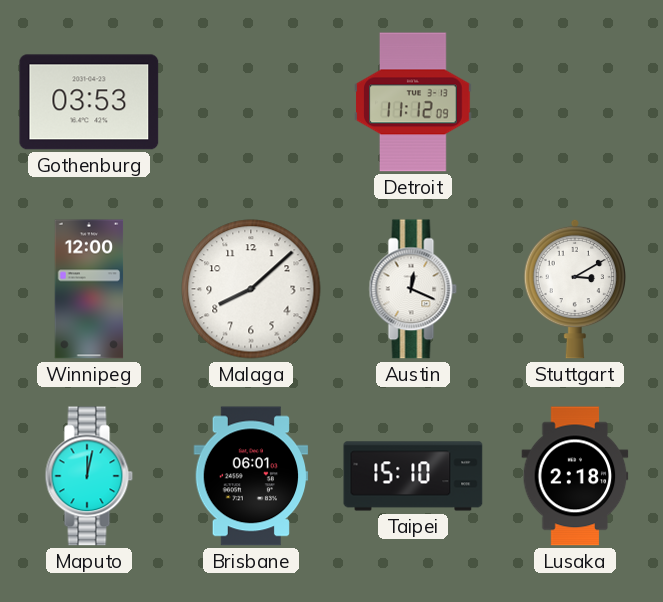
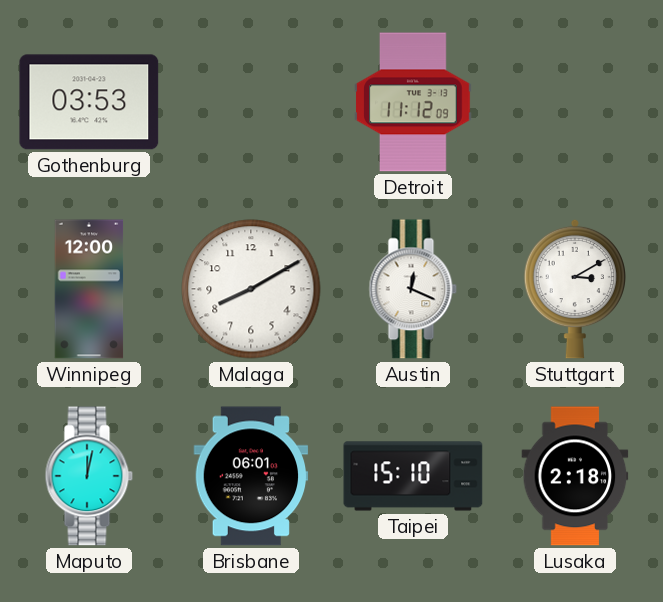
Malaga: 8:08 -> 8:10
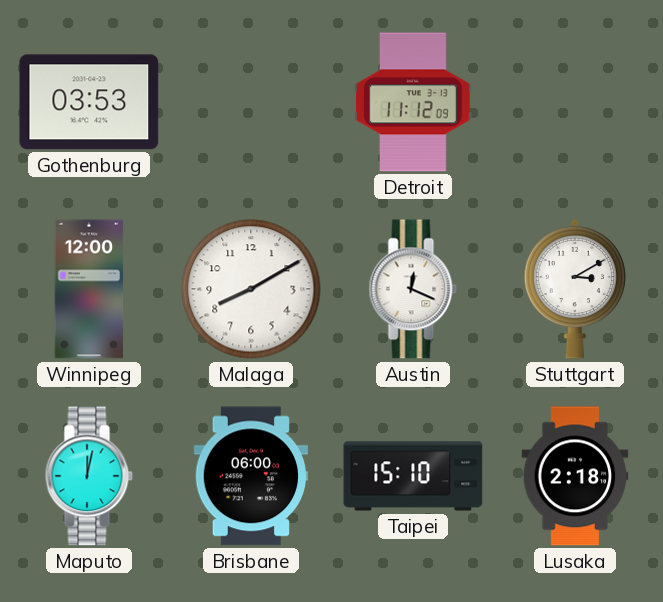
Brisbane: 06:01 -> 06:00
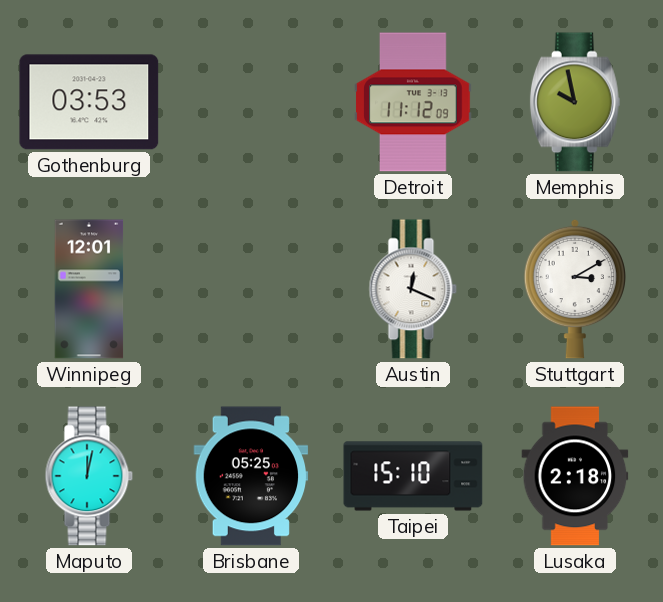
Memphis: none -> 9:58
Winnipeg: 12:00 -> 12:01
Malaga: 8:10 -> none
Brisbane: 06:00 -> 05:25
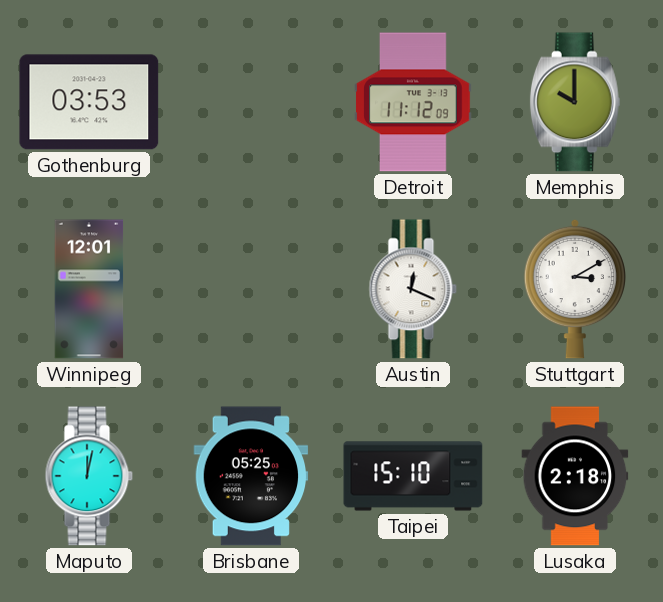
Memphis: 9:58 -> 10:00
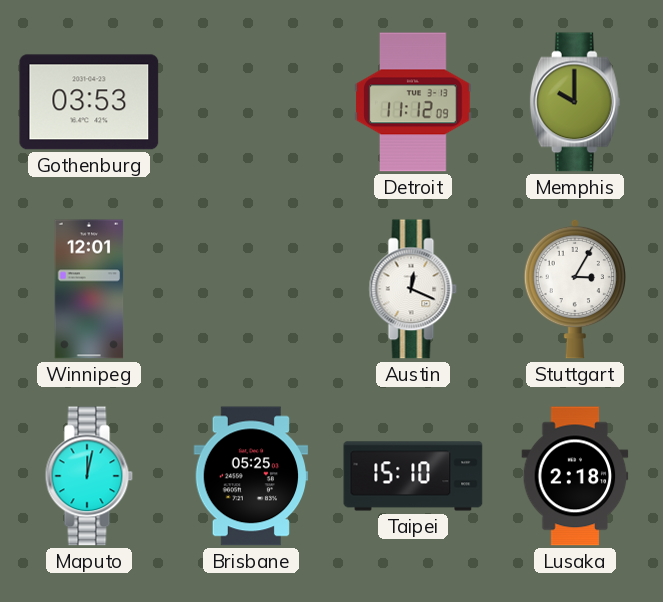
Stuttgart: 3:10 -> 3:05
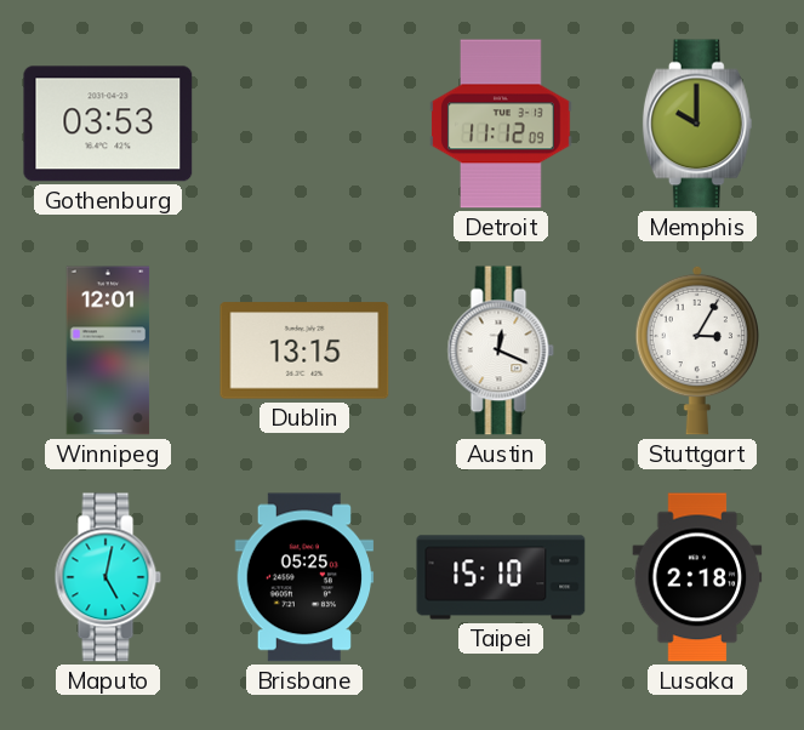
Dublin: none -> 13:15
Maputo: 12:02 -> 5:02
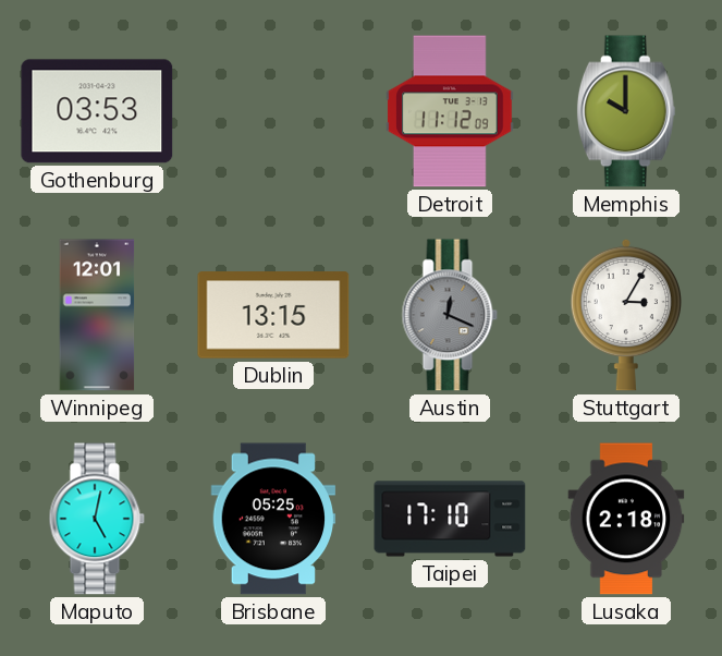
Austin dial: white -> grey
Taipei: 15:10 -> 17:10
